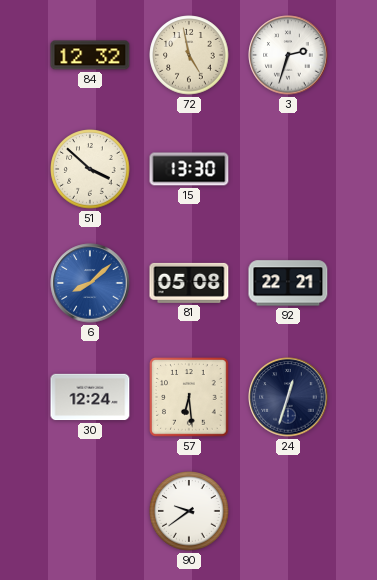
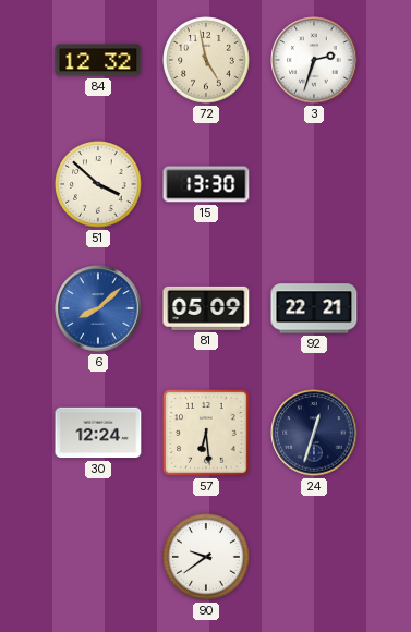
81: 05:08 -> 05:09
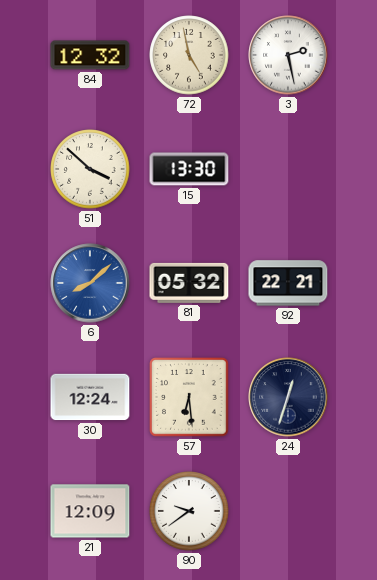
3: 2:33 -> 2:28
81: 05:09 -> 05:32
21: none -> 12:09
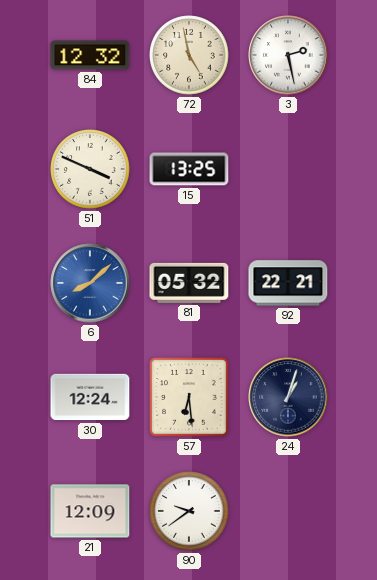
51: 3:52 -> 3:49
15: 13:30 -> 13:25
24: 12:33 -> 1:03
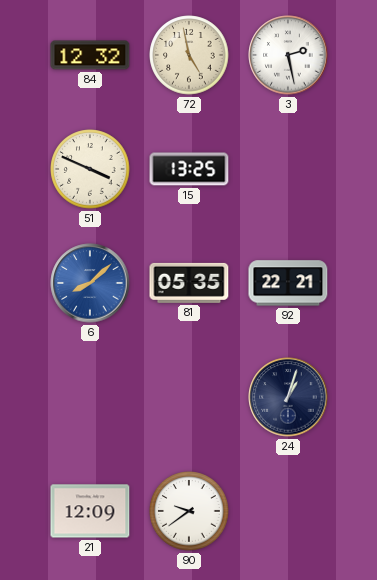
81: 05:32 -> 05:35
30: 12:24 -> none
57: 6:29 -> none
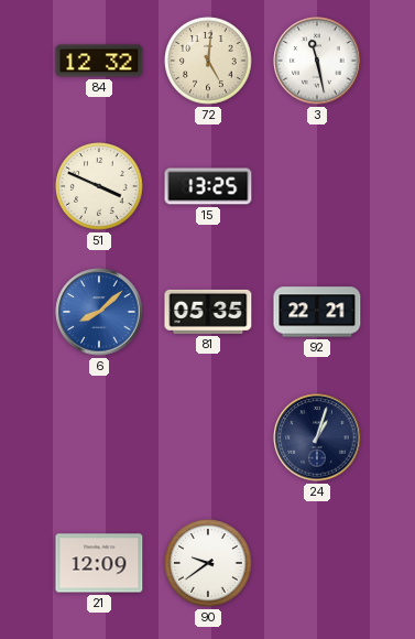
72: 4:58 -> 5:01
3: 2:28 -> 11:28
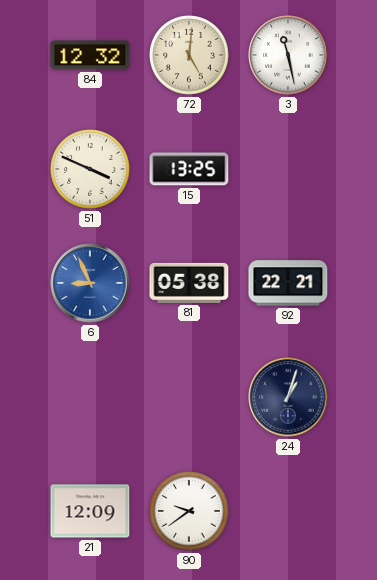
6: 8:08 -> 8:56
81: 05:35 -> 05:38
